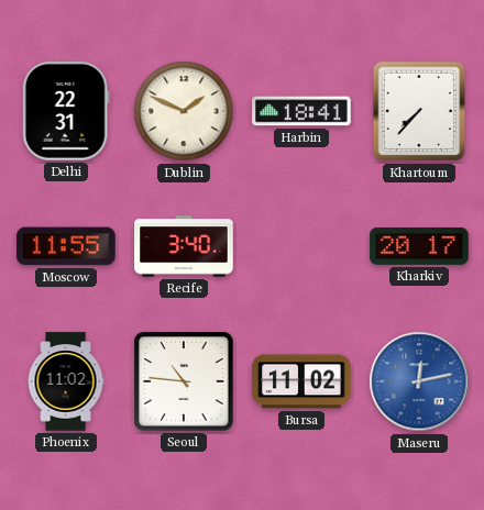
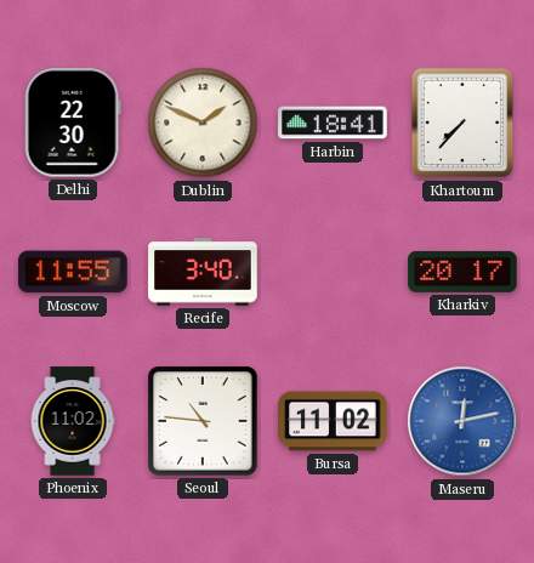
Delhi: 22:31 -> 22:30
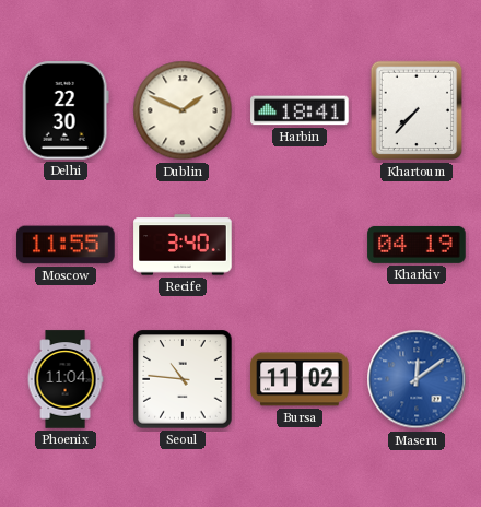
Kharkiv: 20:17 -> 04:19
Phoenix: 11:02 -> 11:04
Maseru: 12:13 -> 12:09
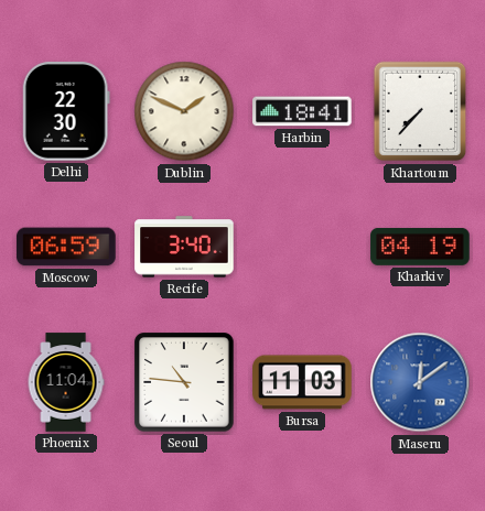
Moscow: 11:55 -> 06:59
Bursa: 11:02 -> 11:03
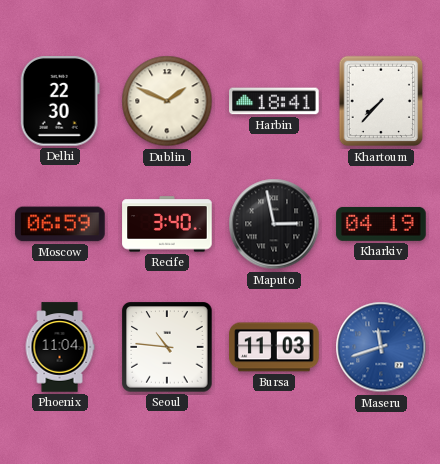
Maputo: none -> 2:58
Maseru: 12:09 -> 11:42
